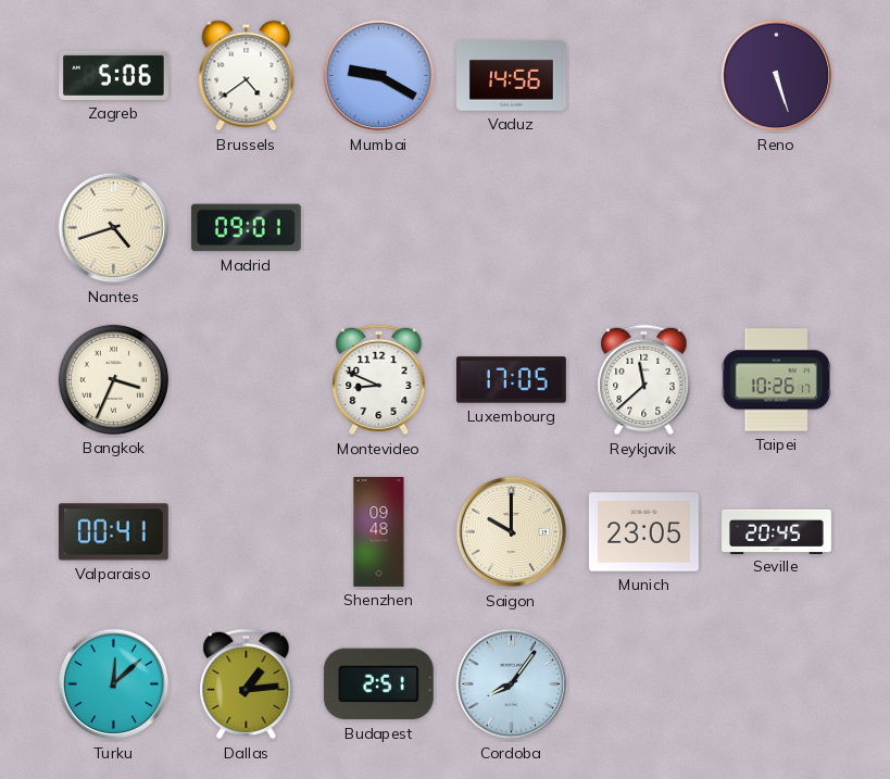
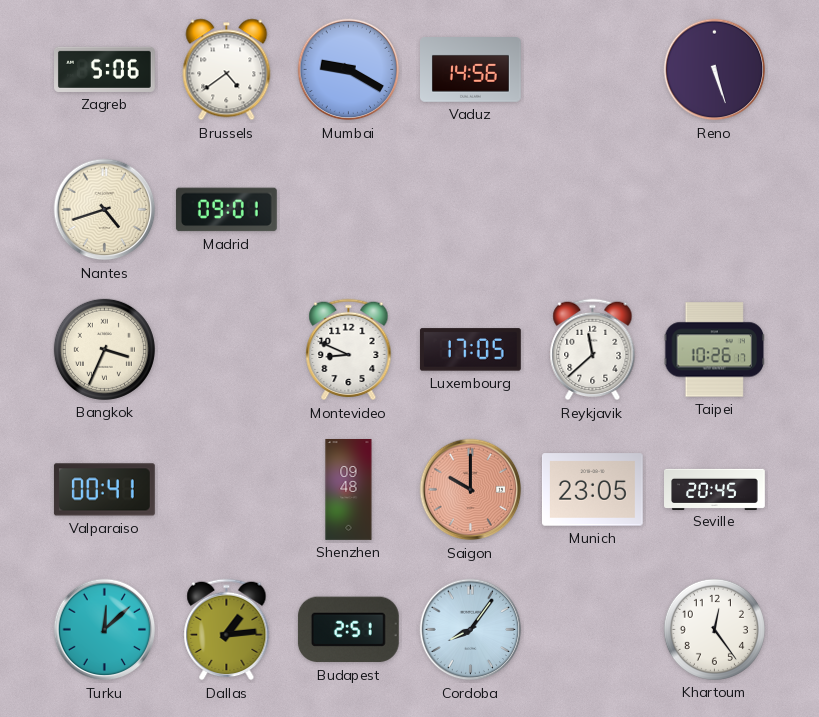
Saigon dial: cream -> salmon
Khartoum: none -> 12:24
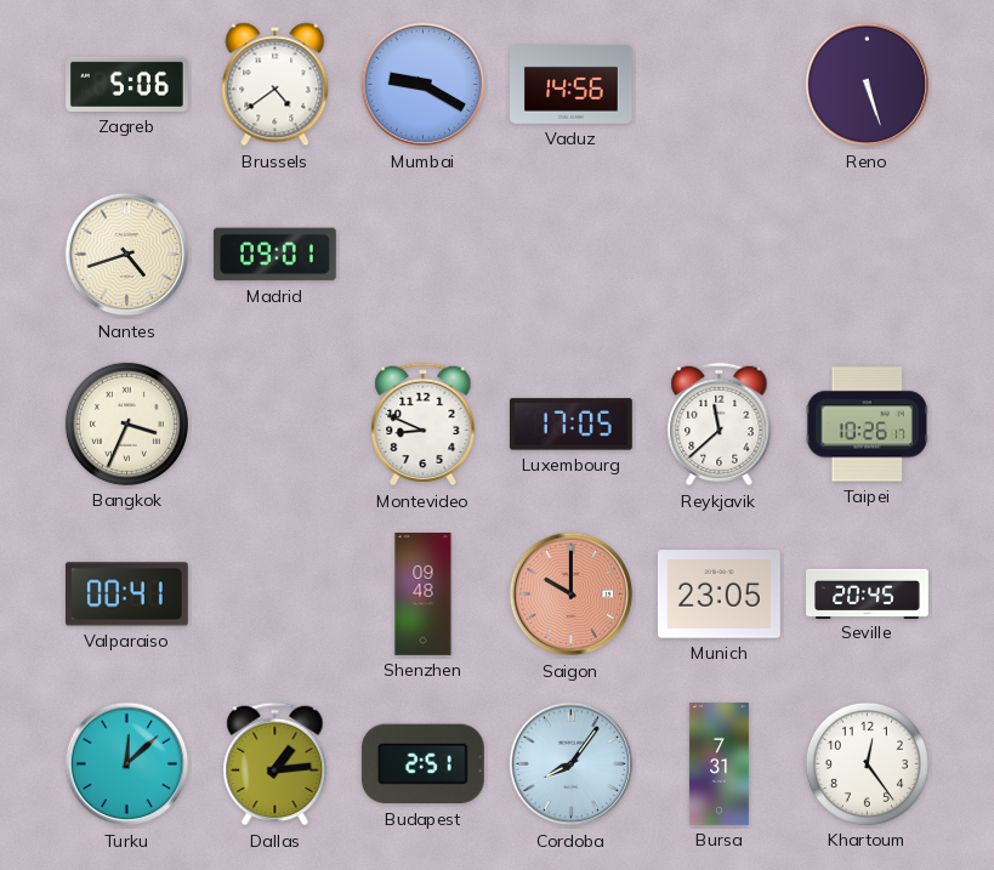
Bursa: none -> 7:31
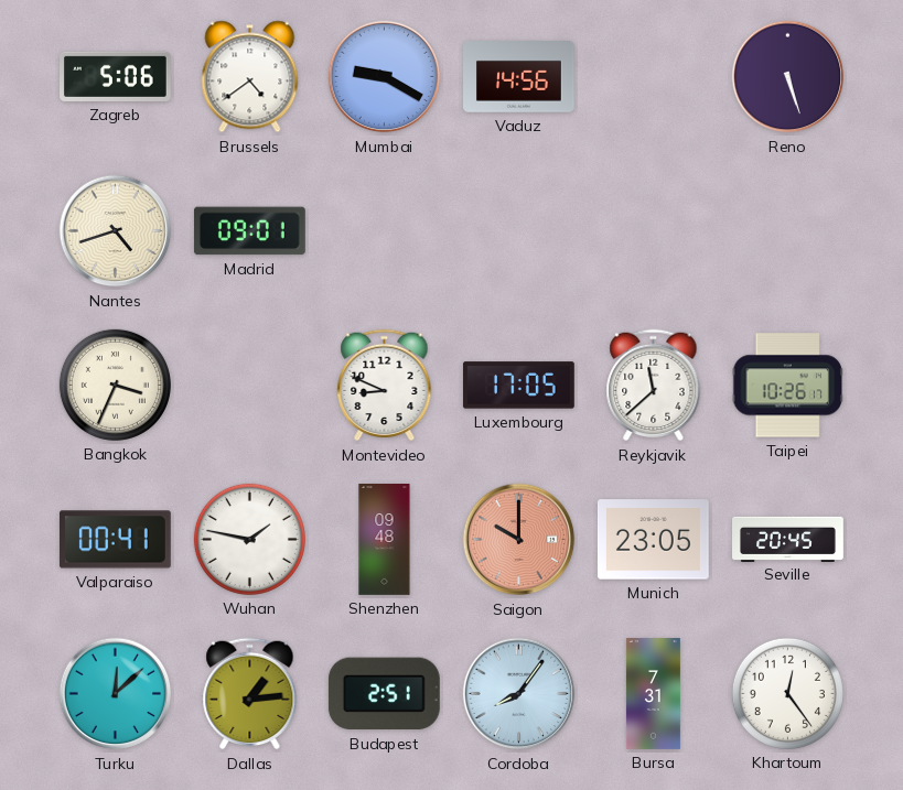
Wuhan: none -> 1:47
